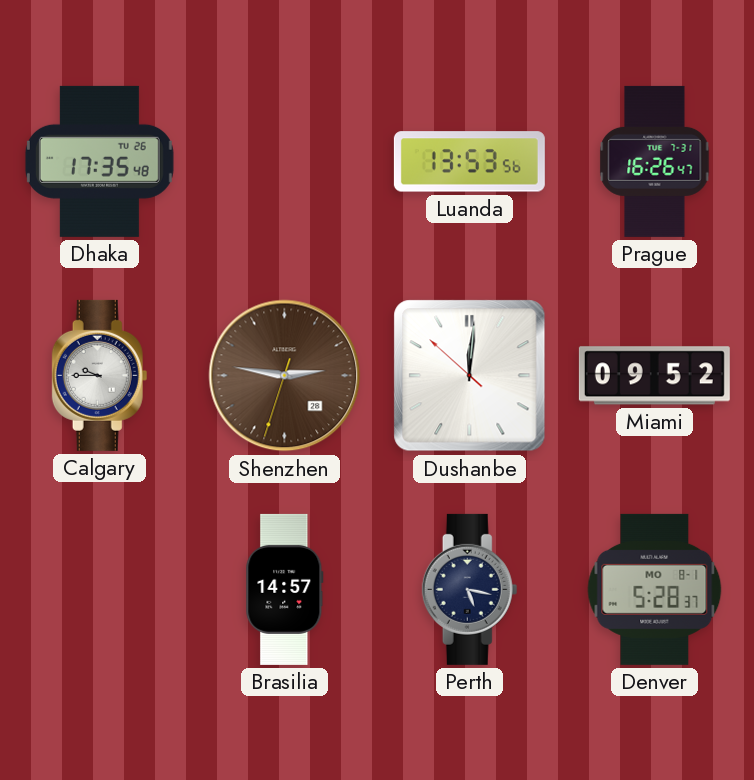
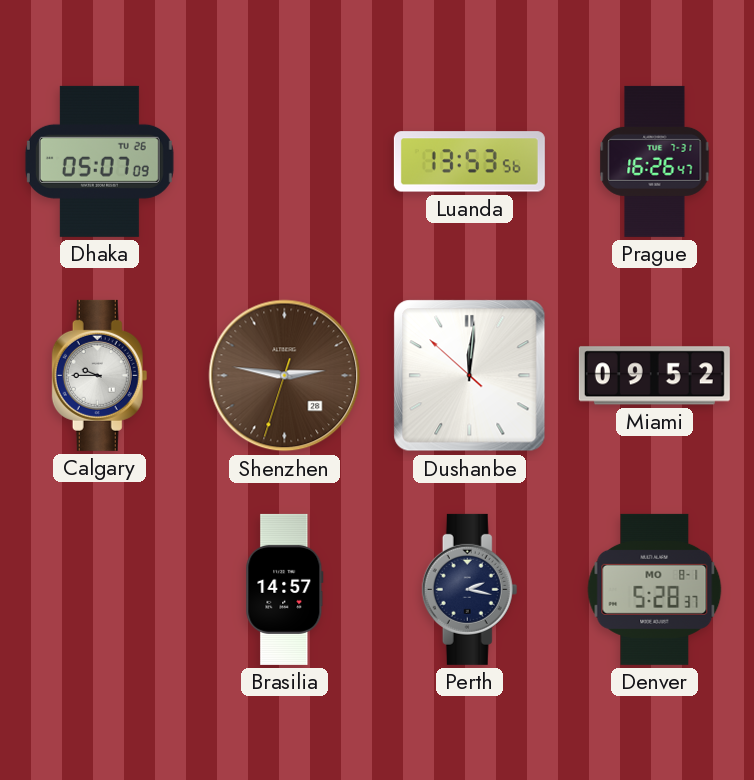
Dhaka: 17:35 -> 05:07
Perth: 5:17 -> 2:17
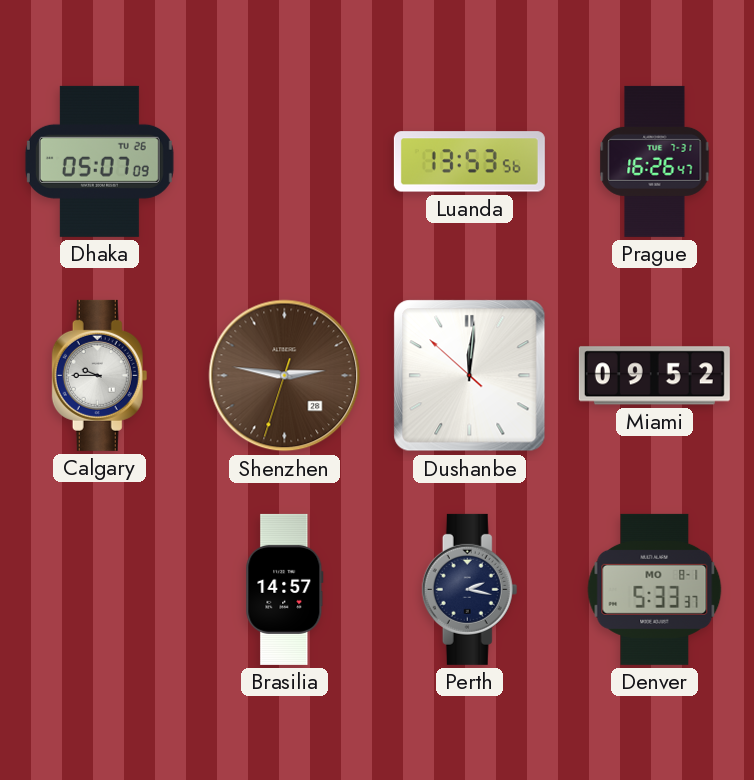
Denver: 5:28 -> 5:33
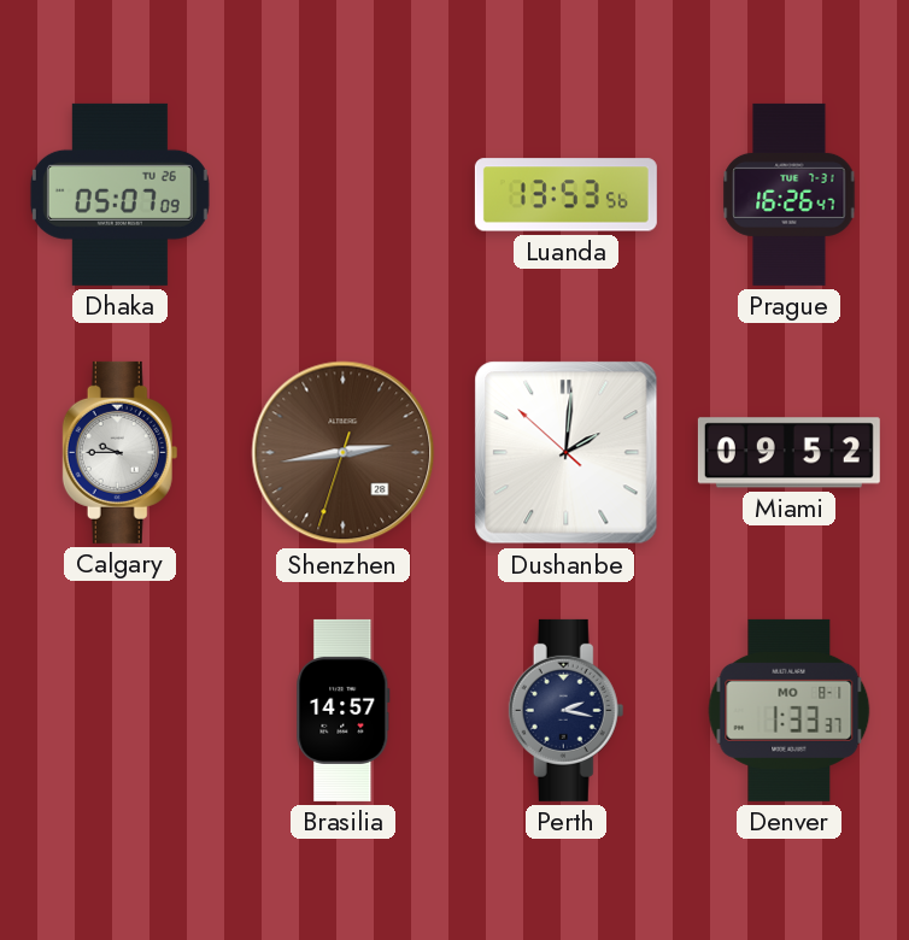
Shenzhen: 2:46 -> 2:43
Dushanbe: 12:00 -> 2:00
Denver: 5:33 -> 1:33
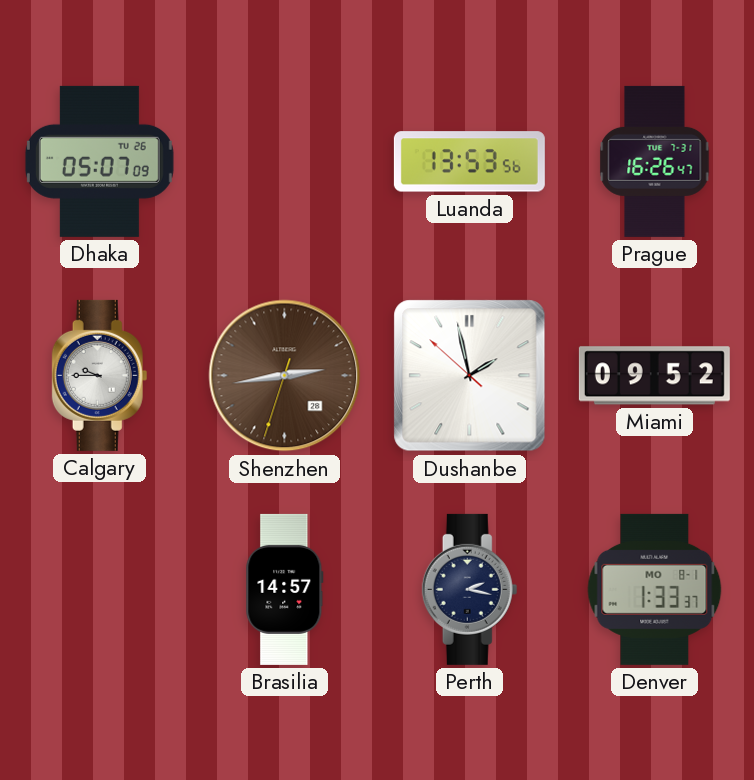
Dushanbe: 2:00 -> 1:57
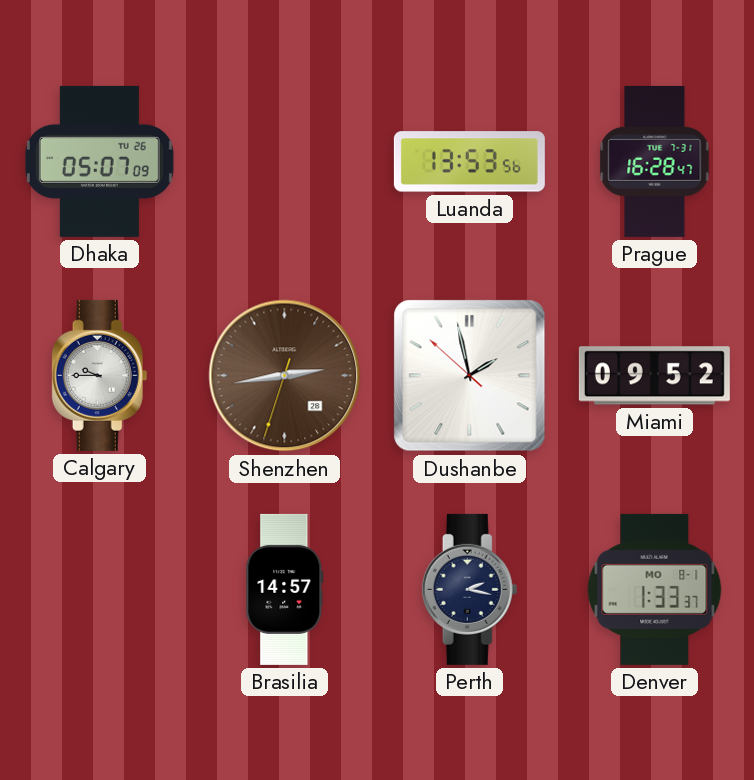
Prague: 16:26 -> 16:28
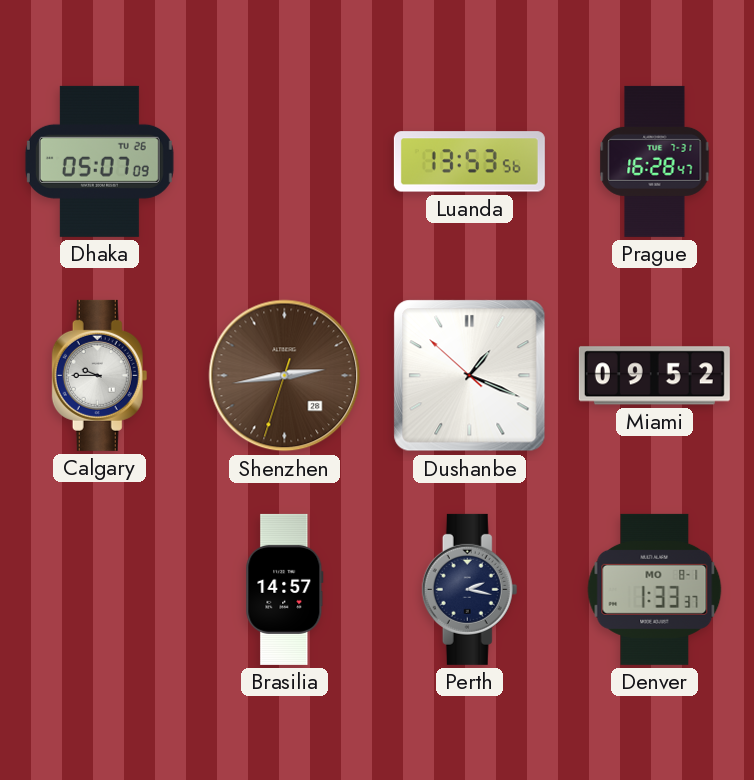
Dushanbe: 1:57 -> 1:18
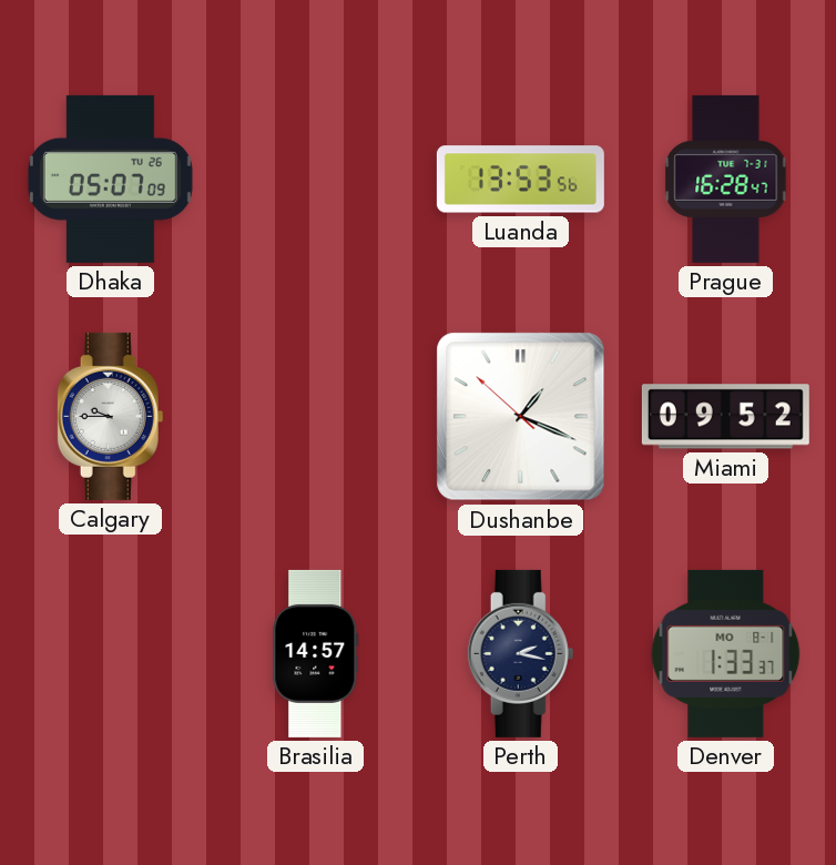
Shenzhen: 2:43 -> none
